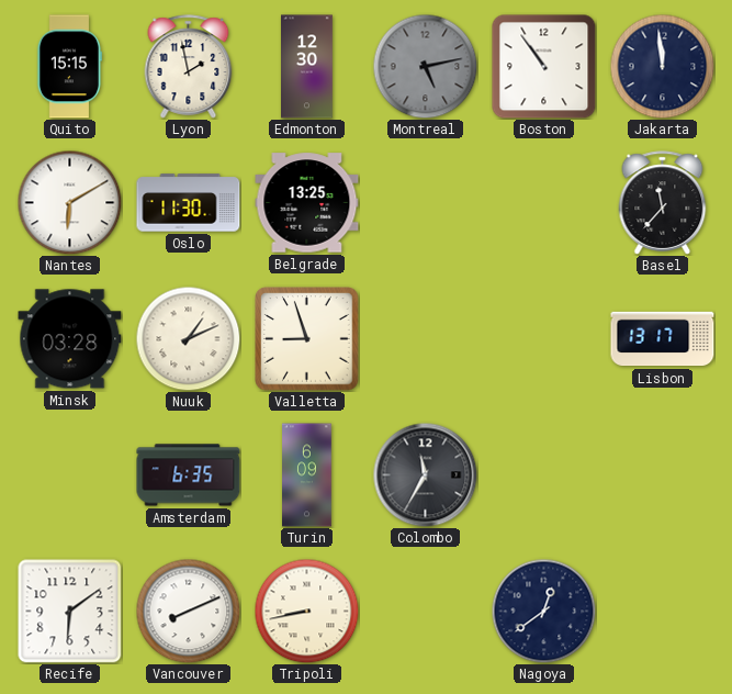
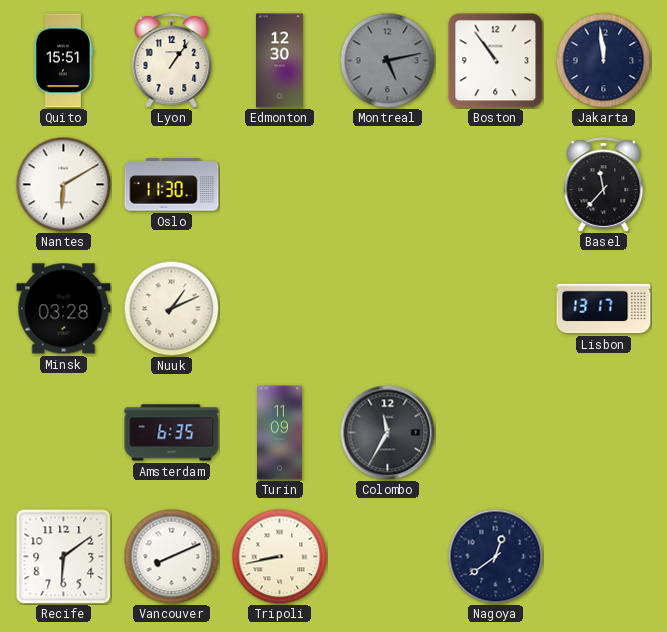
Quito: 15:15 -> 15:51
Lyon: 1:58 -> 1:06
Belgrade: 13:25 -> none
Valletta: 8:57 -> none
Turin: 6:09 -> 11:09
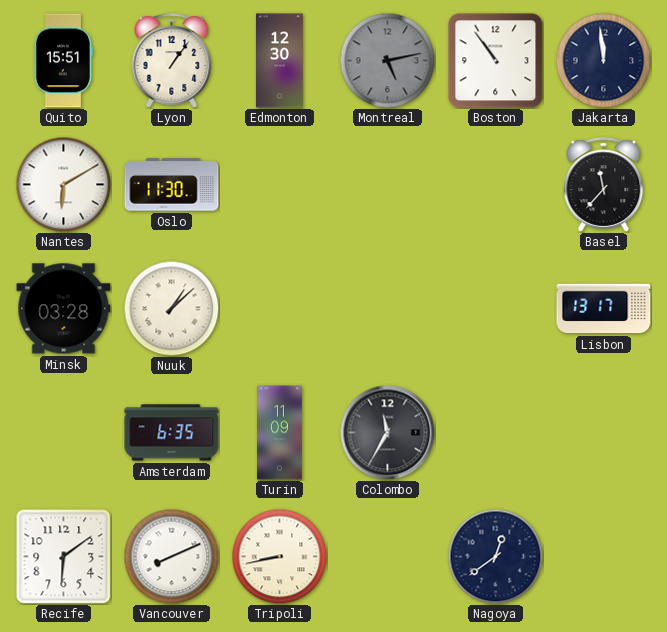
Nuuk: 1:11 -> 1:08
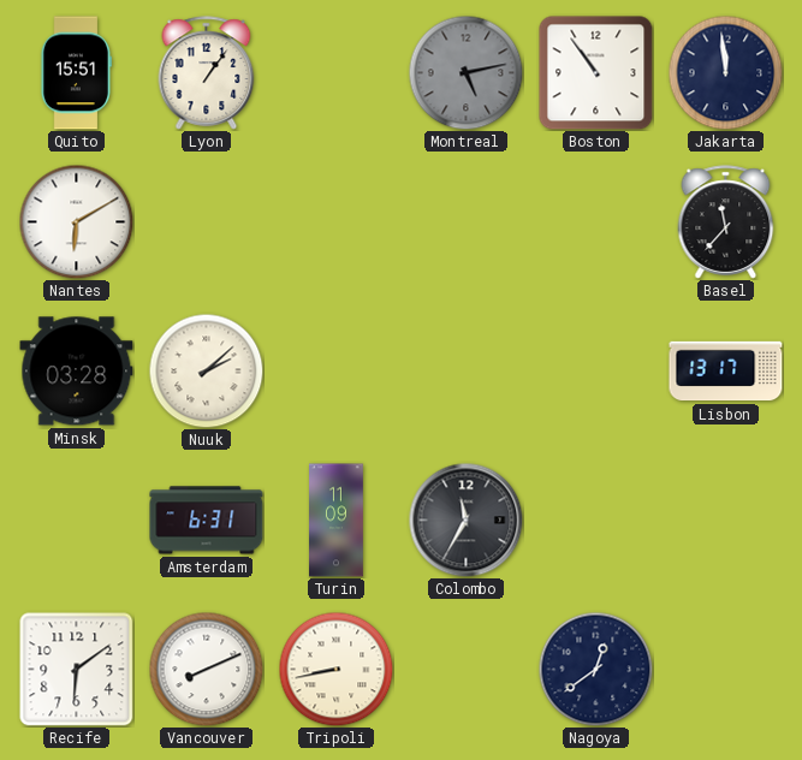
Edmonton: 12:30 -> none
Oslo: 11:30 -> none
Nuuk: 1:08 -> 2:08
Amsterdam: 6:35 -> 6:31
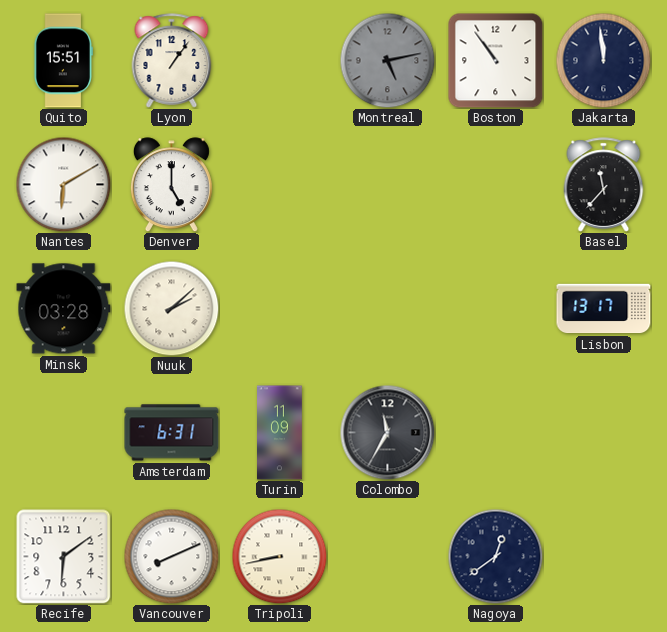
Denver: none -> 5:00
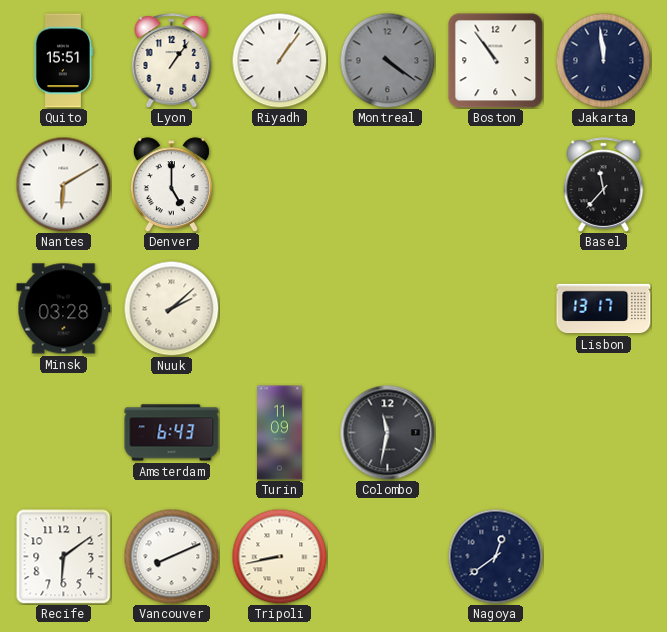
Riyadh: none -> 1:06
Montreal: 5:13 -> 4:21
Amsterdam: 6:31 -> 6:43
Colombo: 11:35 -> 11:32
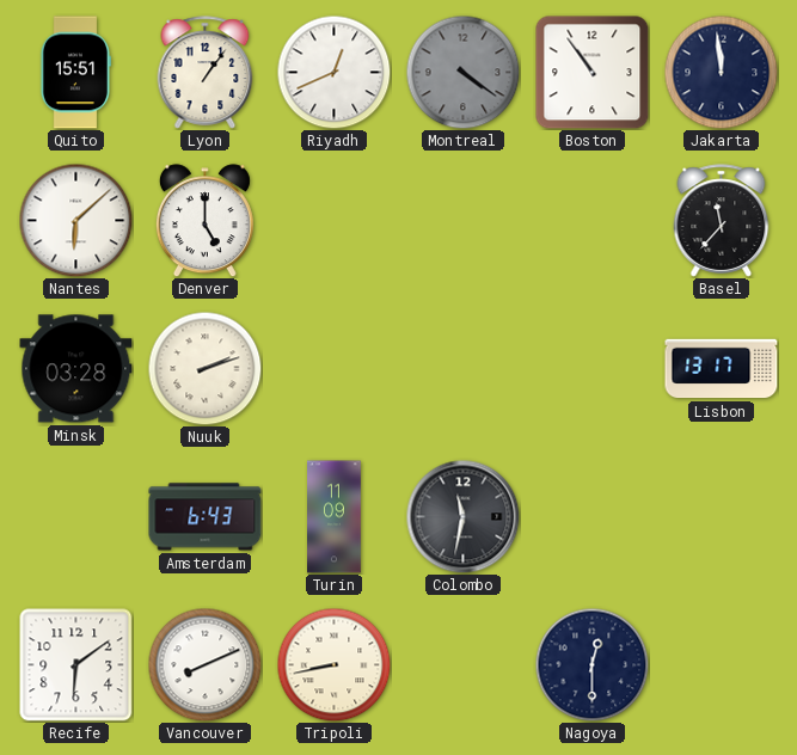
Riyadh: 1:06 -> 12:41
Nantes: 6:10 -> 6:08
Nuuk: 2:08 -> 2:12
Nagoya: 12:39 -> 12:30
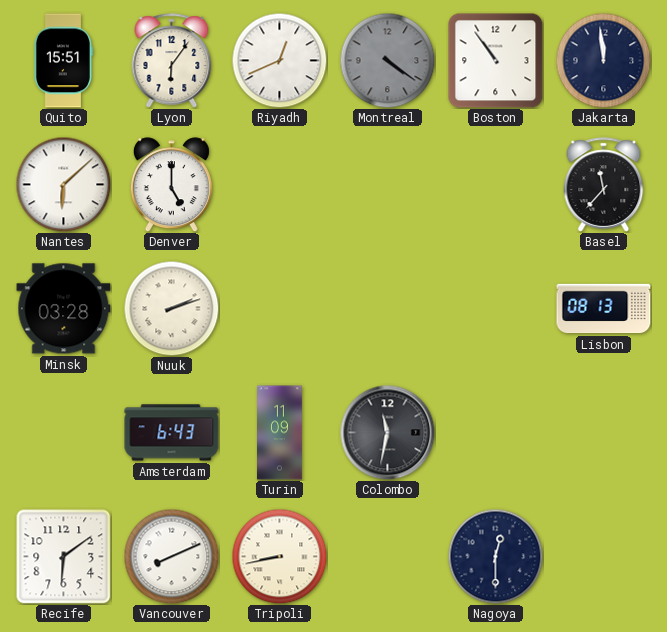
Lyon: 1:06 -> 6:06
Lisbon: 13:17 -> 08:13
